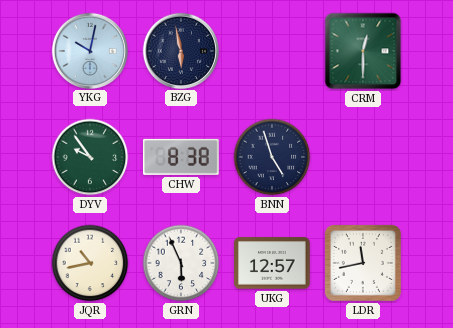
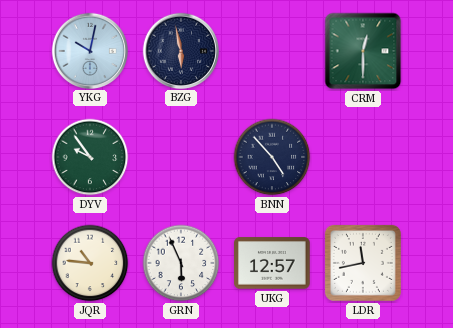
CHW: 8:38 -> none
BNN: 4:57 -> 4:53
JQR: 10:43 -> 10:46
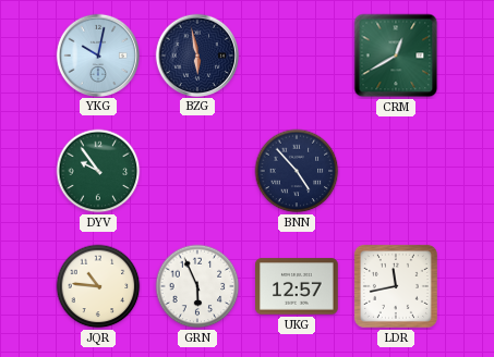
CRM: 12:30 -> 12:40
